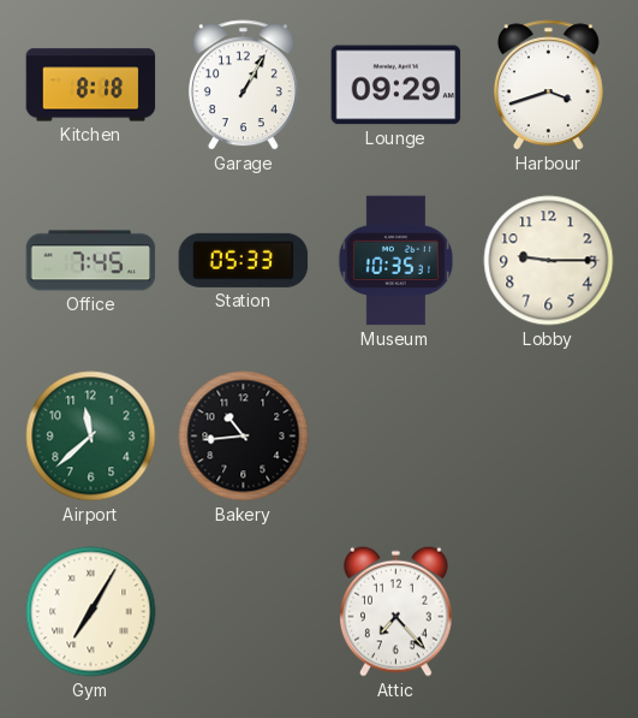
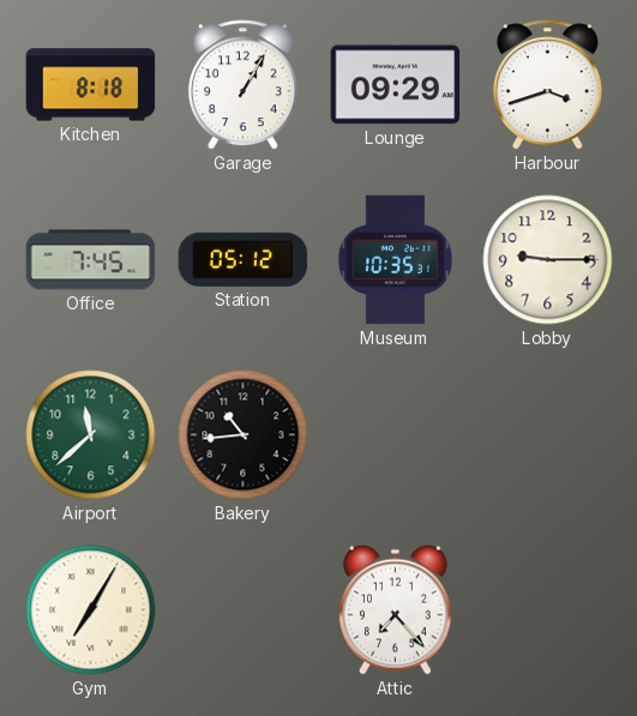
Station: 05:33 -> 05:12
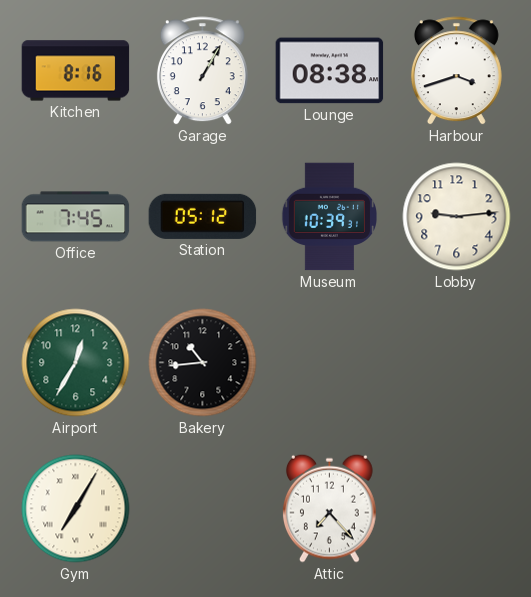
Kitchen: 8:18 -> 8:16
Lounge: 09:29 -> 08:38
Museum: 10:35 -> 10:39
Lobby: 9:15 -> 9:14
Airport: 11:38 -> 12:35
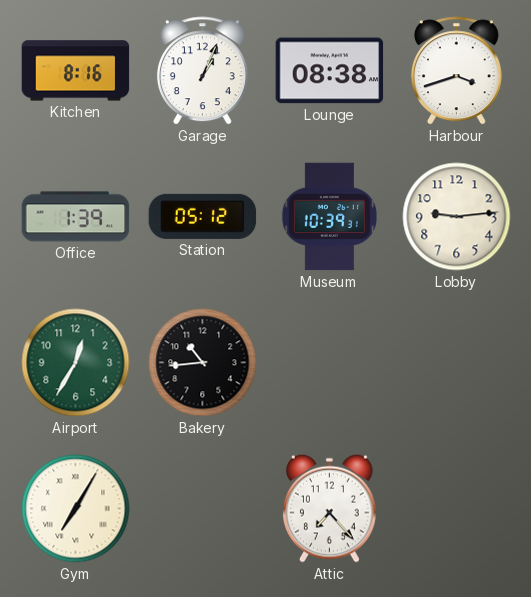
Garage: 1:05 -> 1:04
Office: 7:45 -> 1:39
